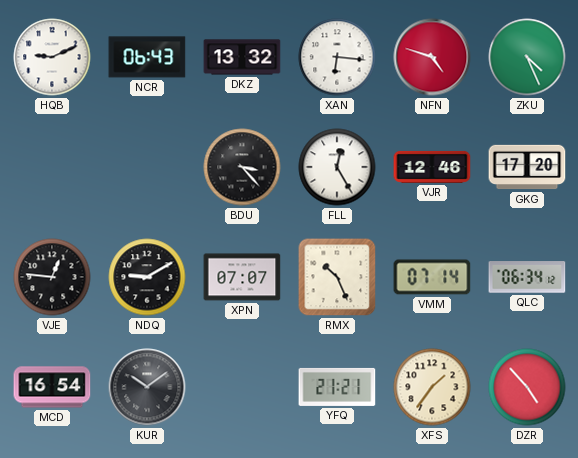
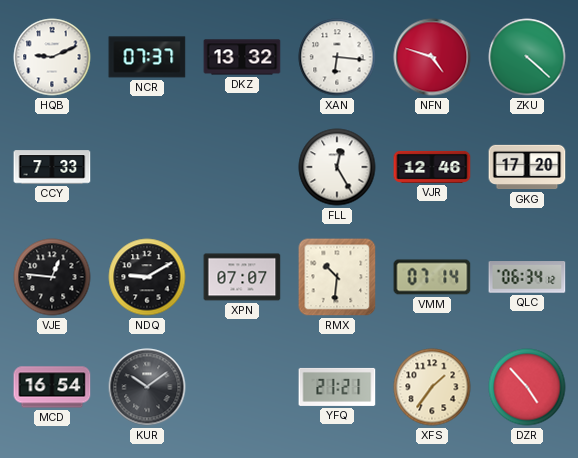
NCR: 06:43 -> 07:37
ZKU: 4:26 -> 4:22
CCY: none -> 7:33
BDU: 3:23 -> none
RMX: 10:26 -> 10:31
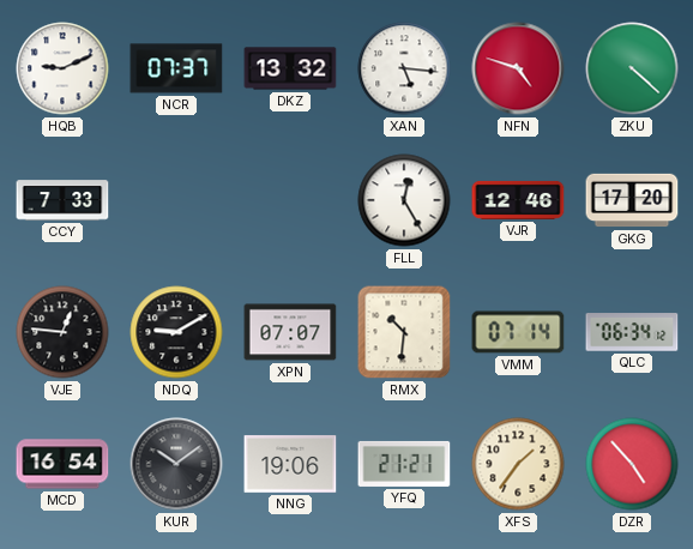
XAN: 6:16 -> 5:16
NNG: none -> 19:06
